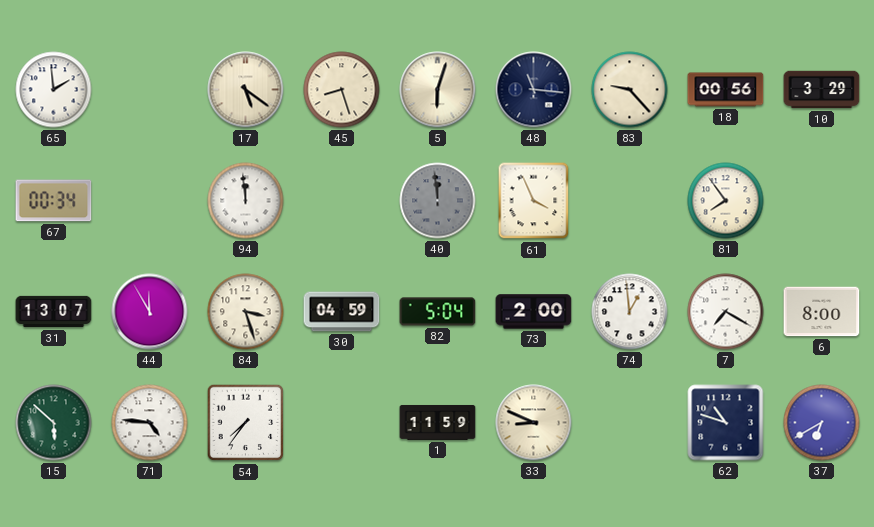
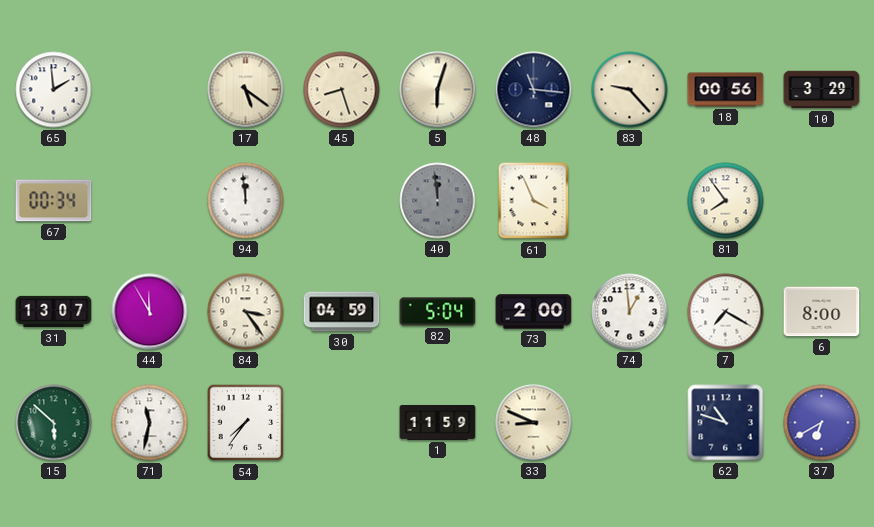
84: 3:27 -> 3:24
71: 4:46 -> 11:32
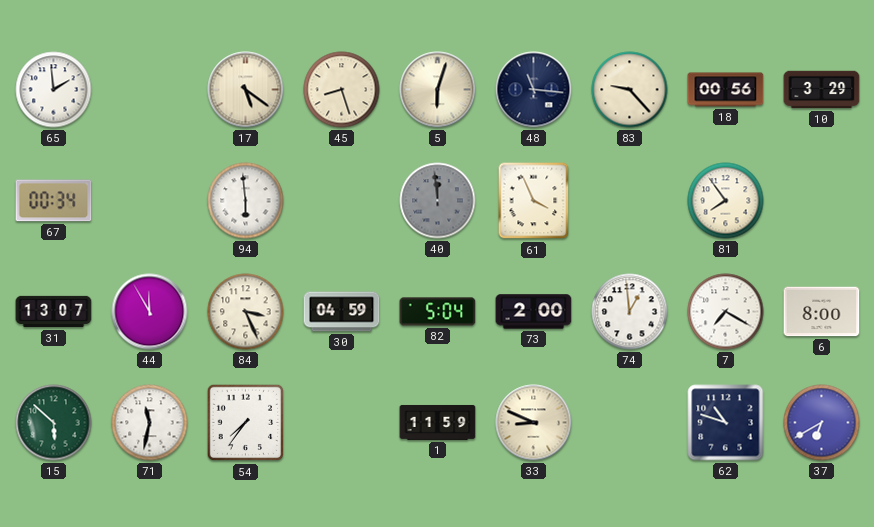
94: 11:59 -> 5:59
84: 3:24 -> 3:26
